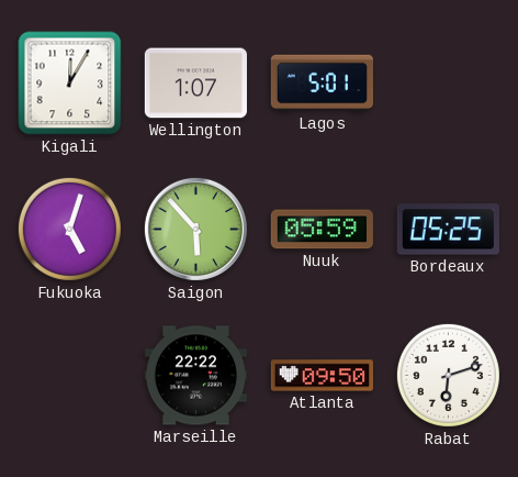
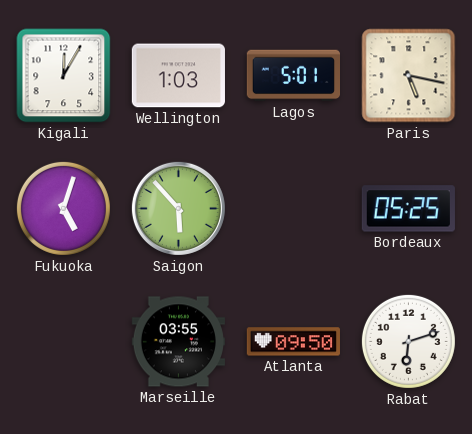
Wellington: 1:07 -> 1:03
Paris: none -> 5:17
Nuuk: 05:59 -> none
Marseille: 22:22 -> 03:55
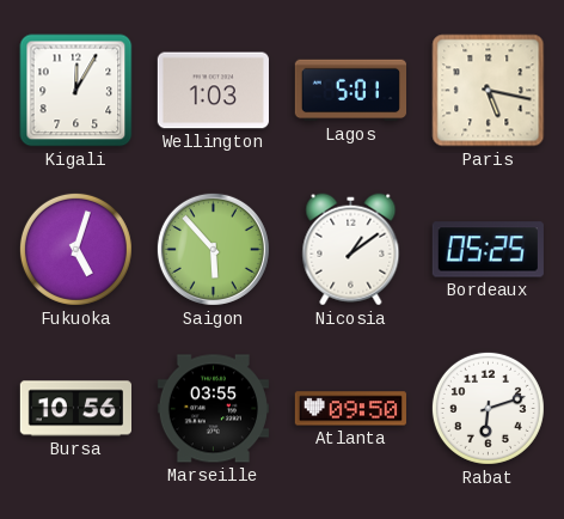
Nicosia: none -> 1:09
Bursa: none -> 10:56
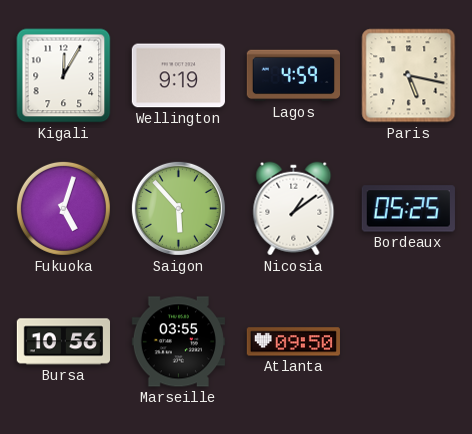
Wellington: 1:03 -> 9:19
Lagos: 5:01 -> 4:59
Rabat: 6:12 -> none
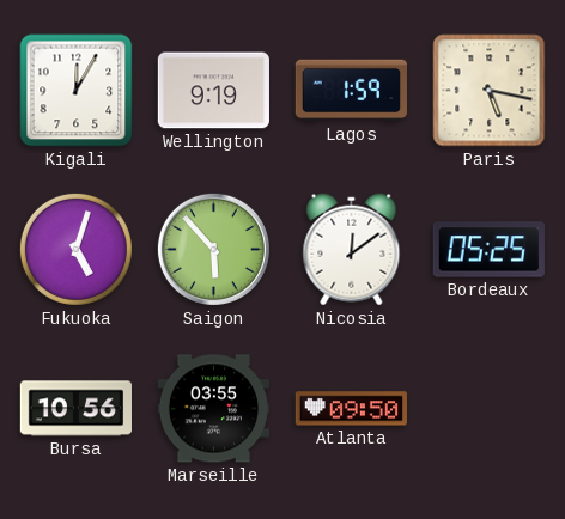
Lagos: 4:59 -> 1:59
Nicosia: 1:09 -> 12:09
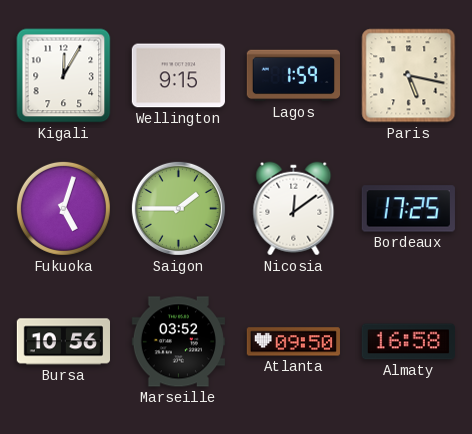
Wellington: 9:19 -> 9:15
Saigon: 5:53 -> 1:45
Bordeaux: 05:25 -> 17:25
Marseille: 03:55 -> 03:52
Almaty: none -> 16:58
